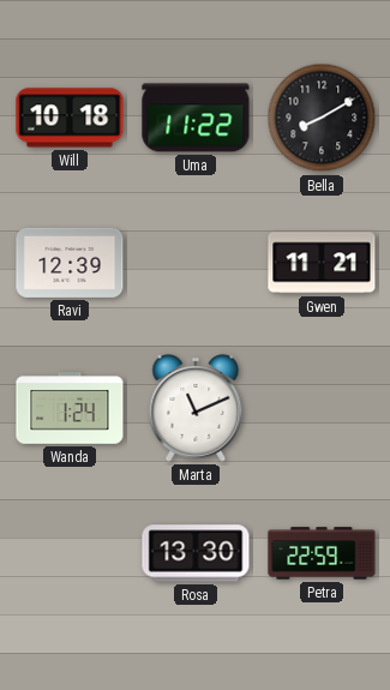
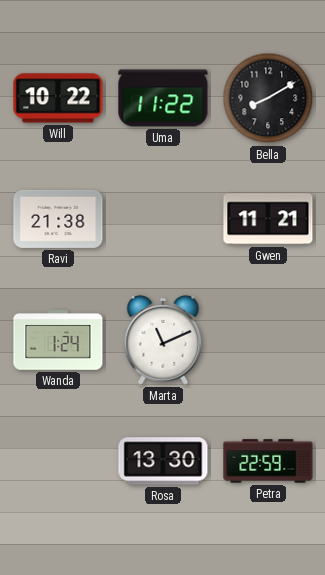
Will: 10:18 -> 10:22
Ravi: 12:39 -> 21:38
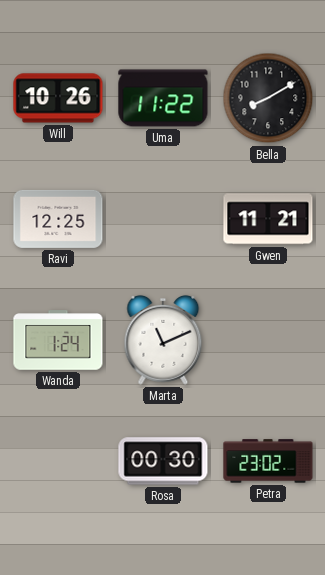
Will: 10:22 -> 10:26
Ravi: 21:38 -> 12:25
Rosa: 13:30 -> 00:30
Petra: 22:59 -> 23:02
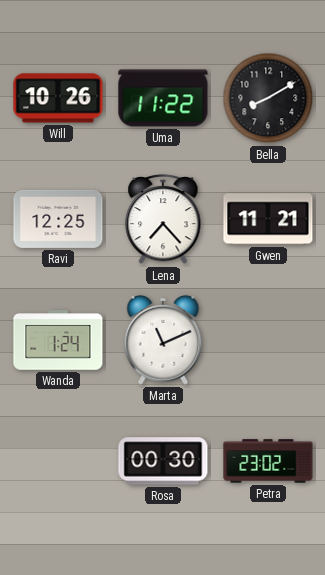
Lena: none -> 7:23
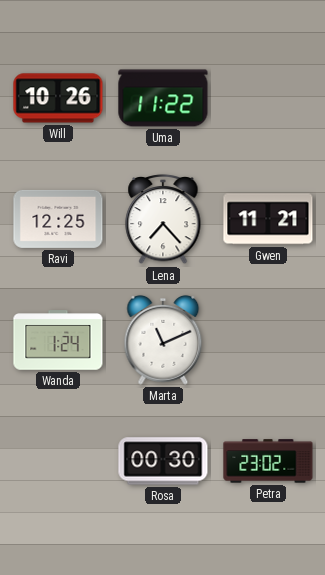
Bella: 8:10 -> none
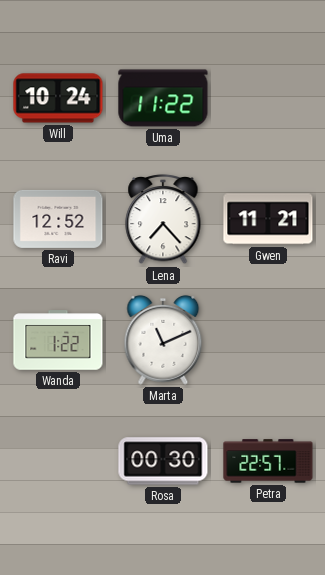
Will: 10:26 -> 10:24
Ravi: 12:25 -> 12:52
Wanda: 1:24 -> 1:22
Petra: 23:02 -> 22:57
